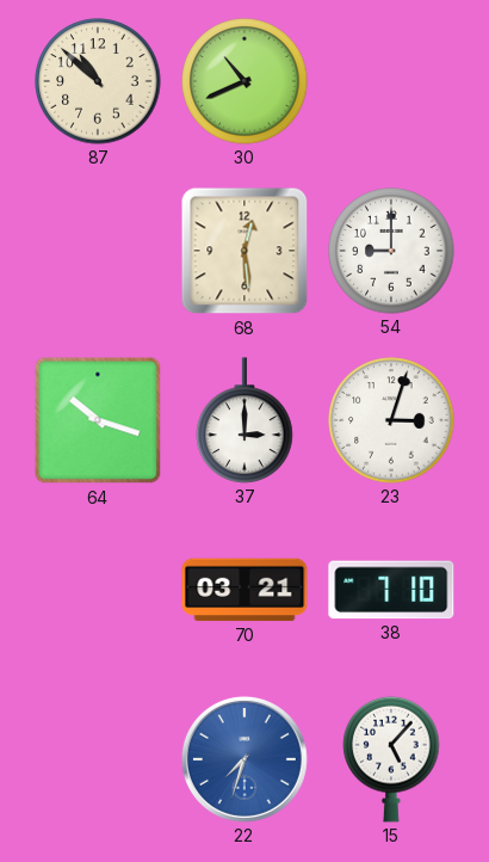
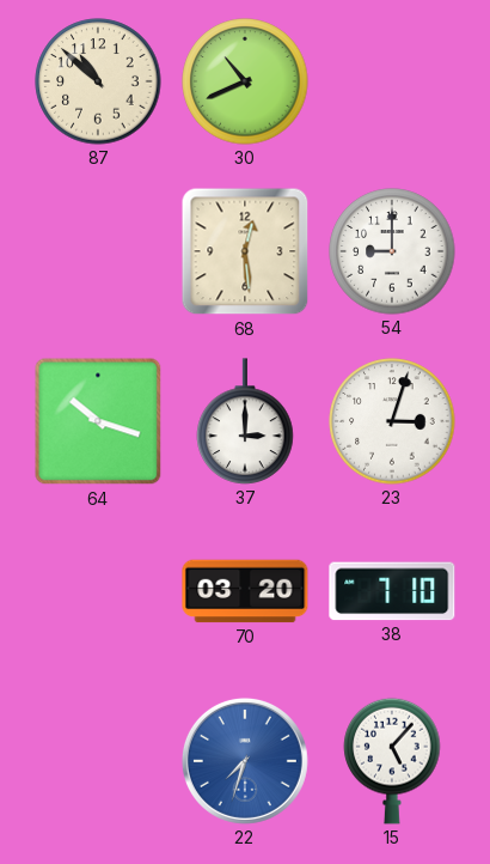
70: 03:21 -> 03:20
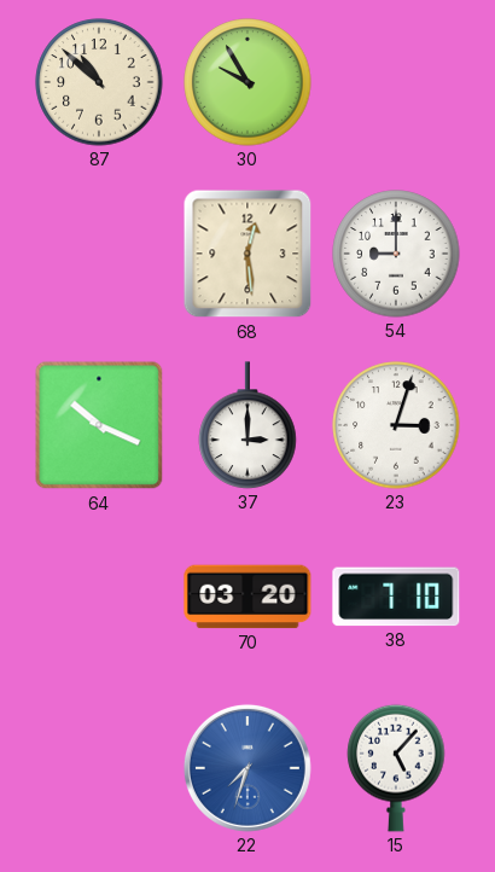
30: 10:41 -> 9:55
64: 10:18 -> 10:19
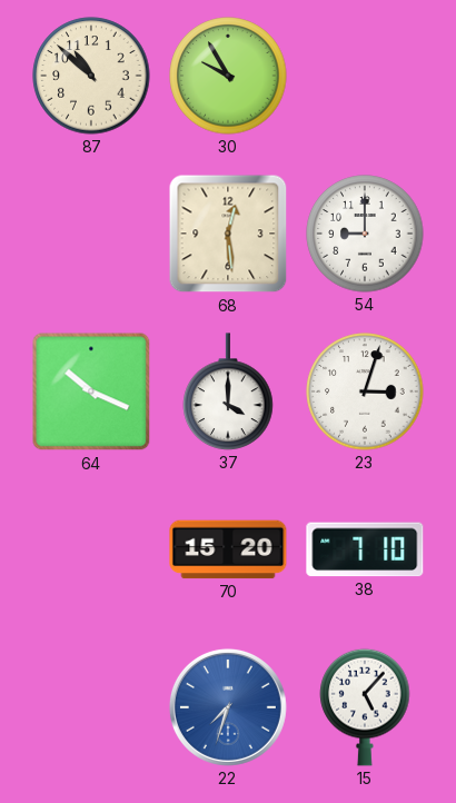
37: 3:00 -> 4:00
70: 03:20 -> 15:20
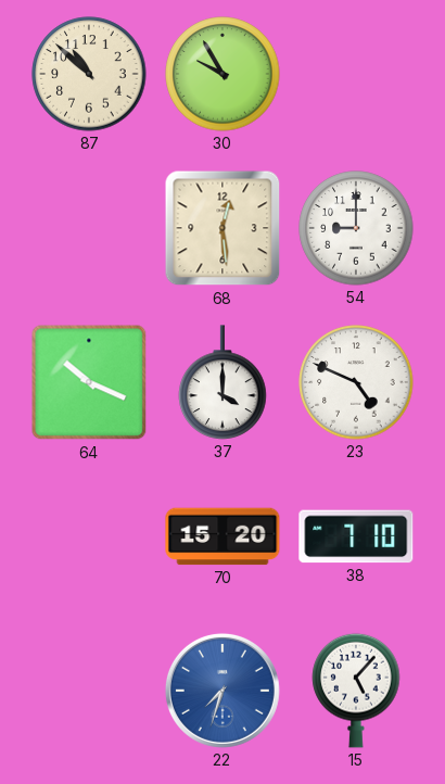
23: 3:03 -> 4:49
